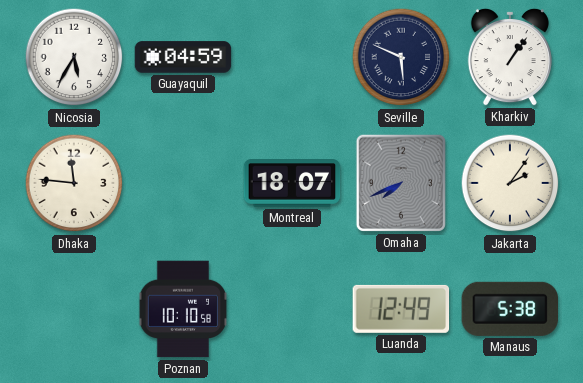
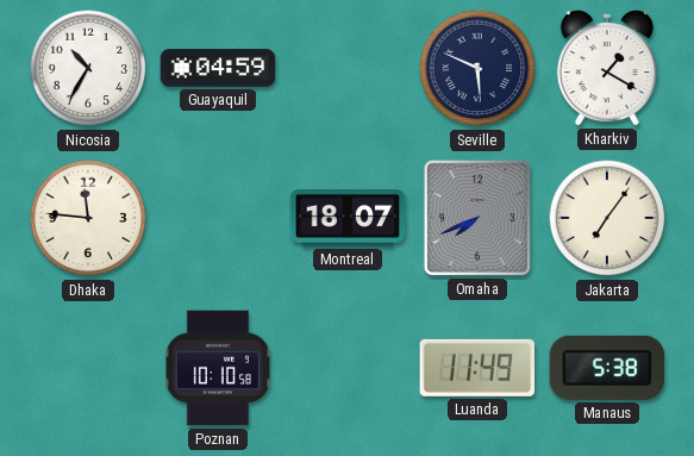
Nicosia: 5:35 -> 10:35
Kharkiv: 1:06 -> 1:20
Jakarta: 2:06 -> 7:06
Luanda: 12:49 -> 11:49
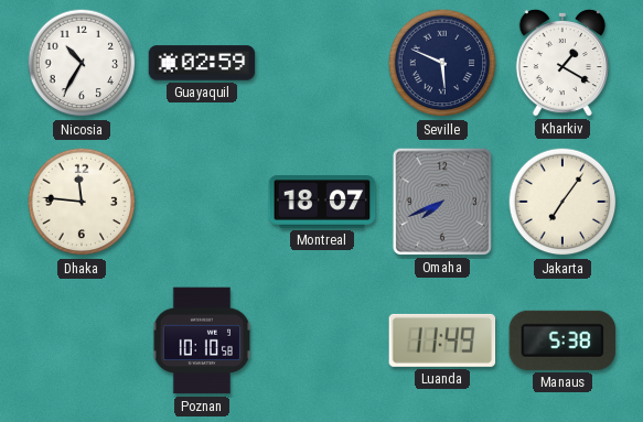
Guayaquil: 04:59 -> 02:59
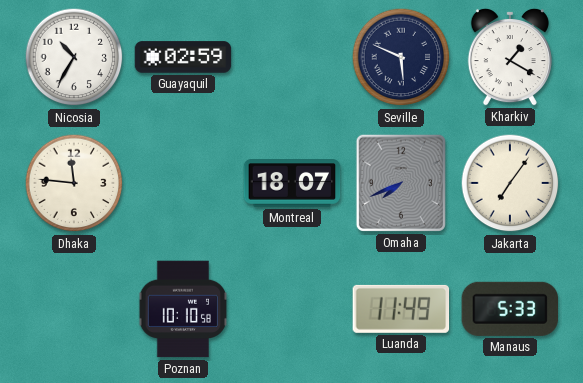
Manaus: 5:38 -> 5:33
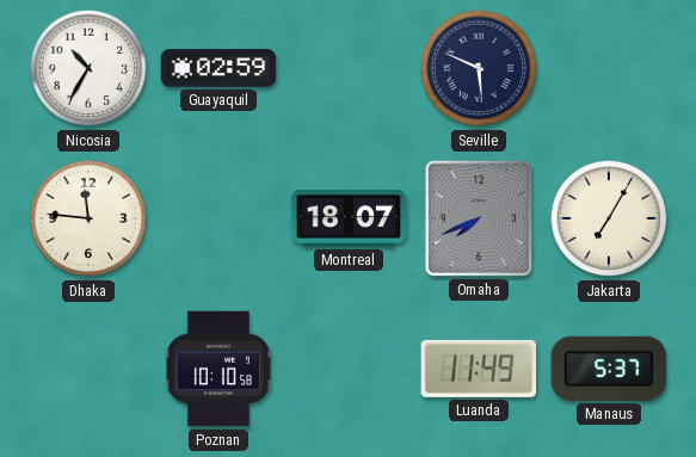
Kharkiv: 1:20 -> none
Jakarta: 7:06 -> 7:05
Manaus: 5:33 -> 5:37
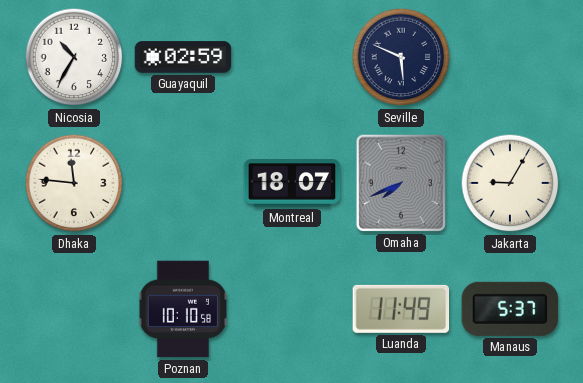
Jakarta: 7:05 -> 9:05
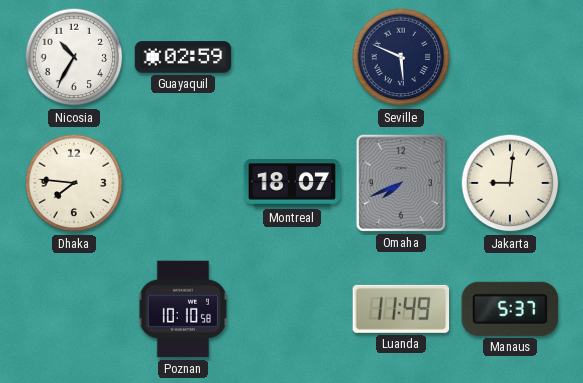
Dhaka: 11:46 -> 7:46
Jakarta: 9:05 -> 9:01
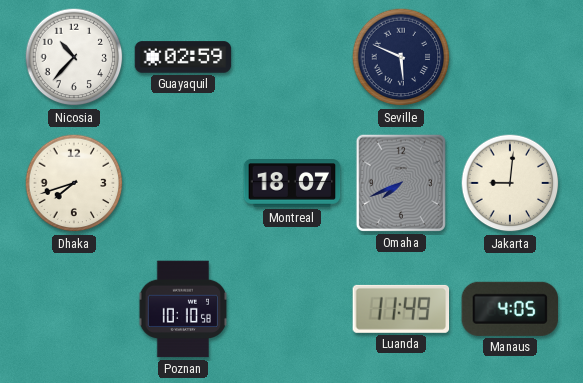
Nicosia: 10:35 -> 10:37
Dhaka: 7:46 -> 7:42
Manaus: 5:37 -> 4:05
